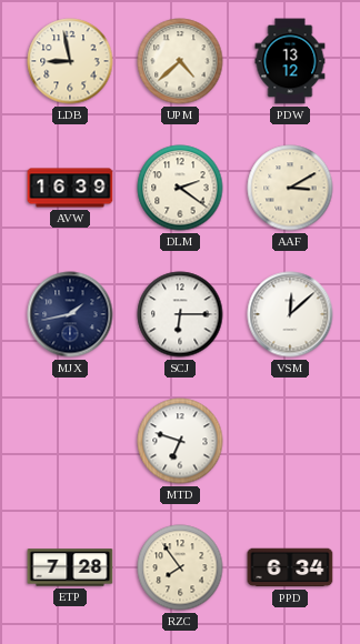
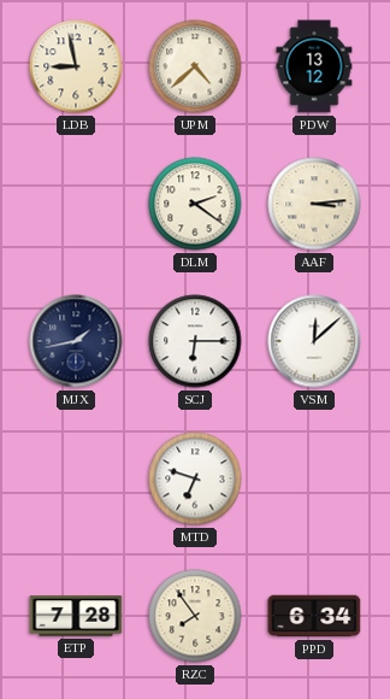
AVW: 16:39 -> none
AAF: 3:10 -> 3:14
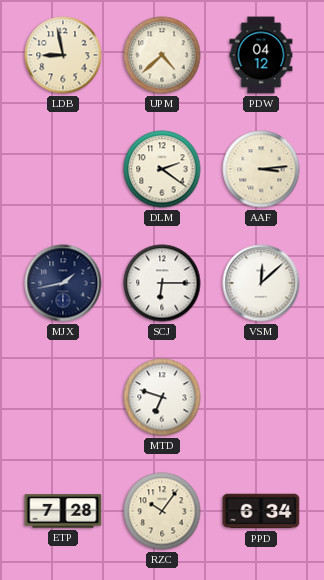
PDW: 13:12 -> 04:12
RZC: 7:54 -> 10:06
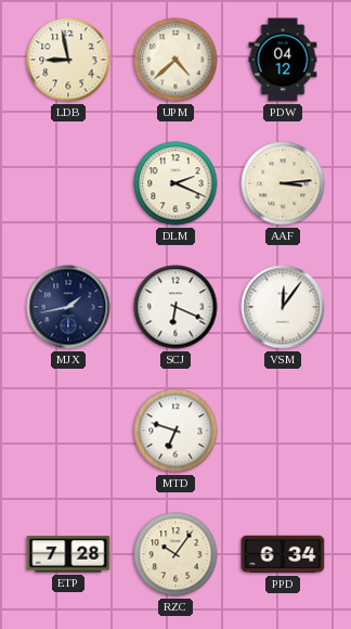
DLM: 2:21 -> 2:19
SCJ: 6:15 -> 6:19
VSM: 12:08 -> 12:06
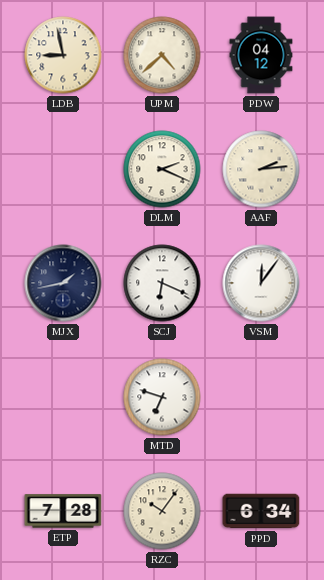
AAF: 3:14 -> 2:14
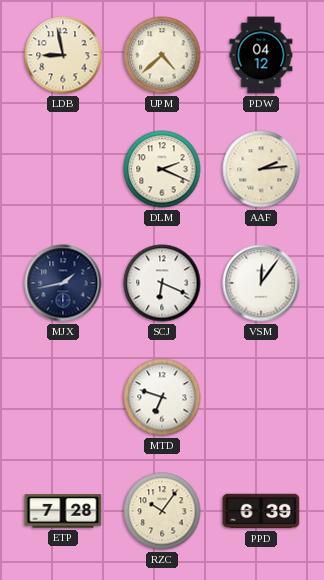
PPD: 6:34 -> 6:39
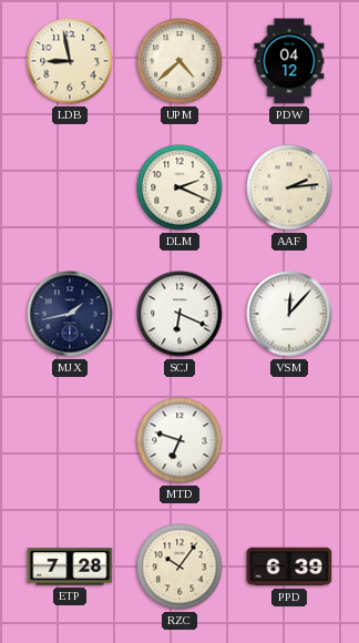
VSM: 12:06 -> 12:07
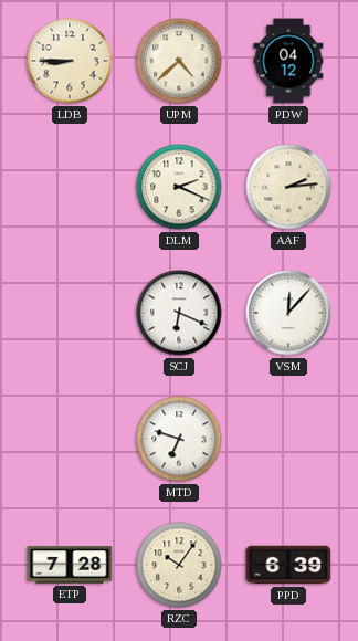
LDB: 8:58 -> 8:45
MJX: 1:43 -> none
